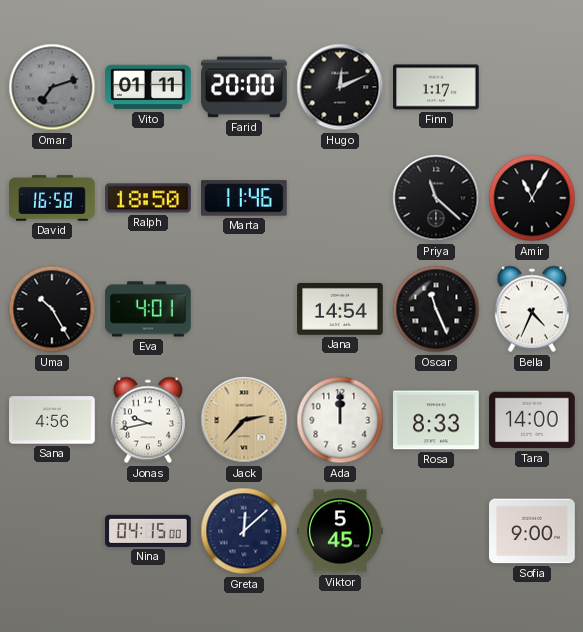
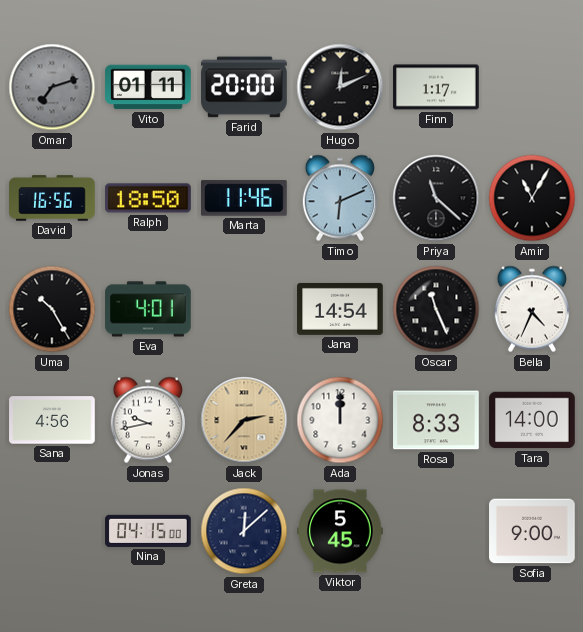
David: 16:58 -> 16:56
Timo: none -> 6:11
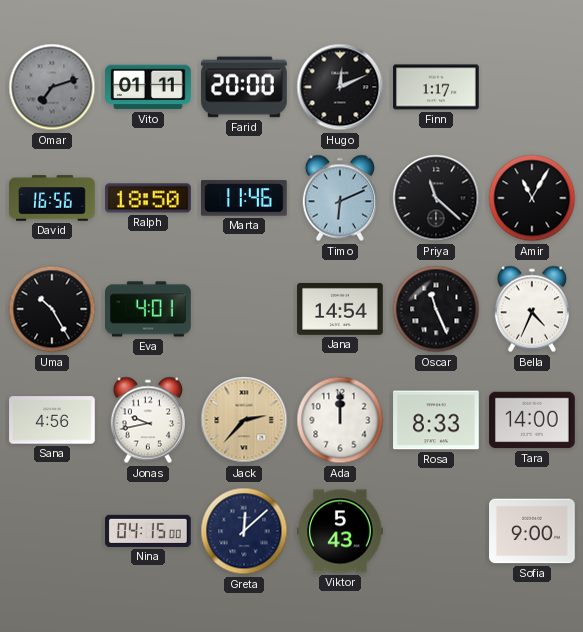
Viktor: 5:45 -> 5:43
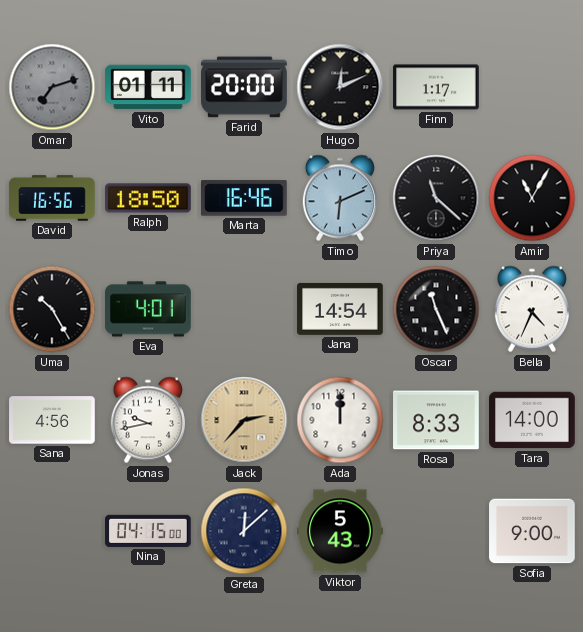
Marta: 11:46 -> 16:46
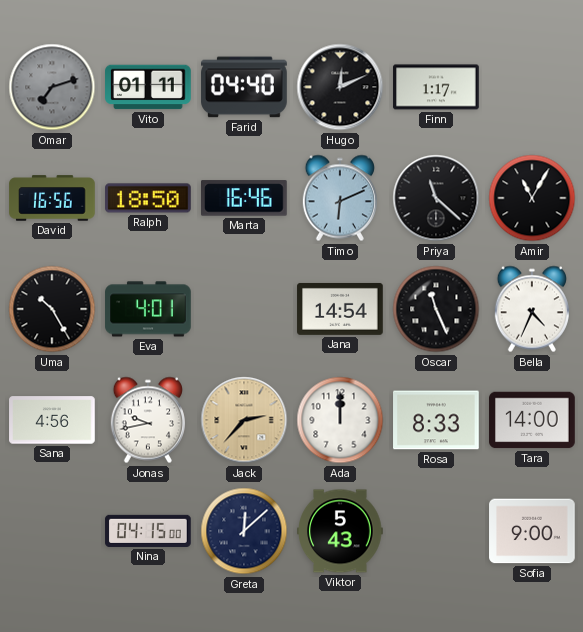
Farid: 20:00 -> 04:40
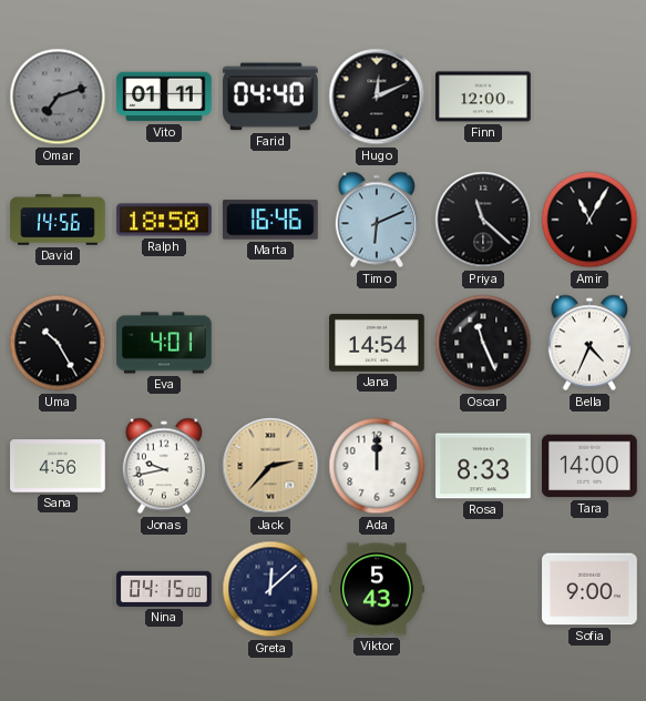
Finn: 1:17 -> 12:00
David: 16:56 -> 14:56
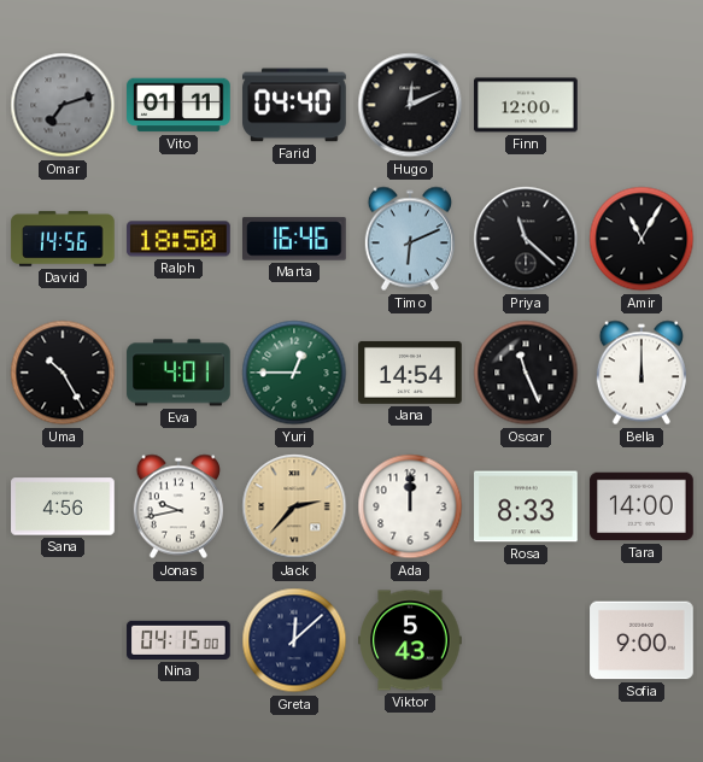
Yuri: none -> 12:45
Bella: 4:34 -> 12:00
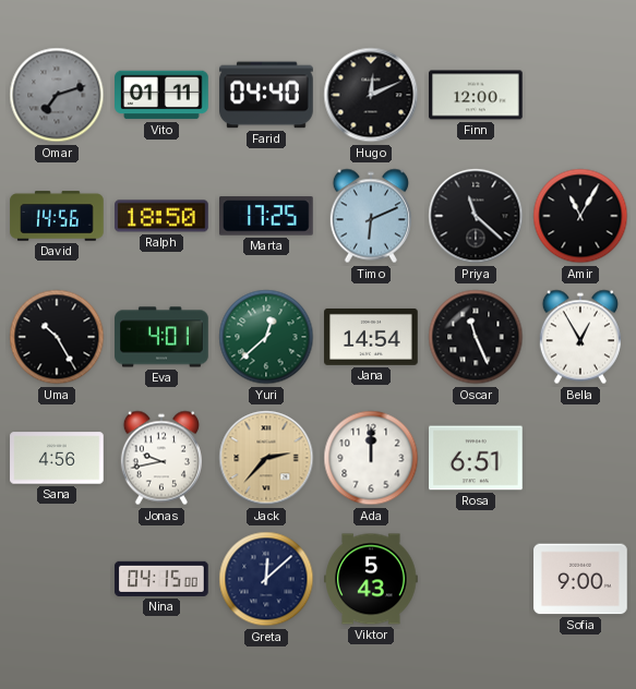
Marta: 16:46 -> 17:25
Yuri: 12:45 -> 12:38
Bella: 12:00 -> 12:55
Rosa: 8:33 -> 6:51
Tara: 14:00 -> none
